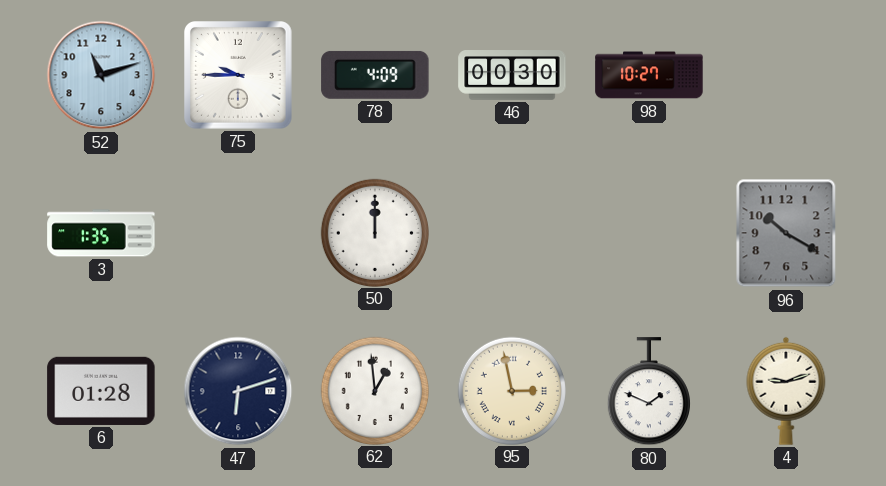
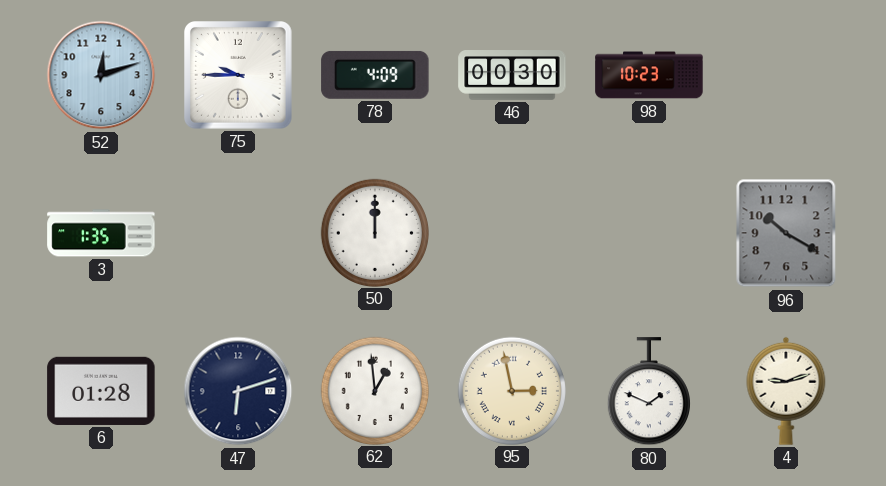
52: 11:12 -> 12:12
98: 10:27 -> 10:23
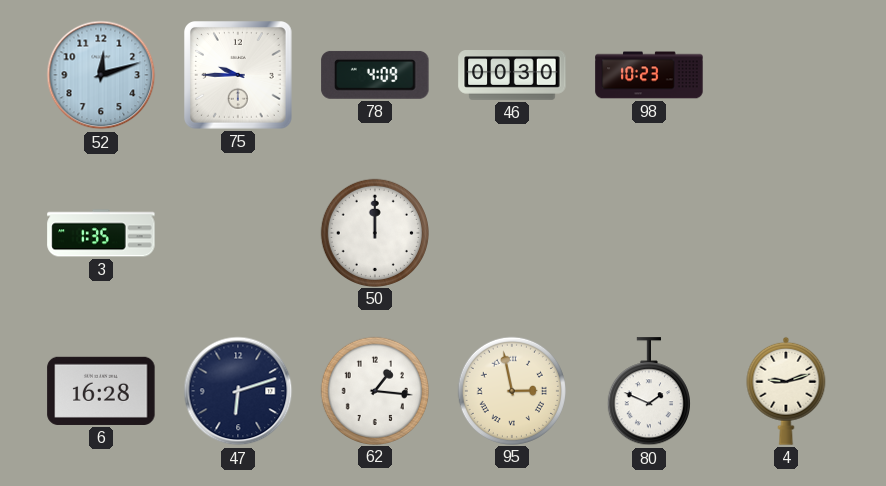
96: 10:20 -> none
6: 01:28 -> 16:28
62: 12:59 -> 1:16
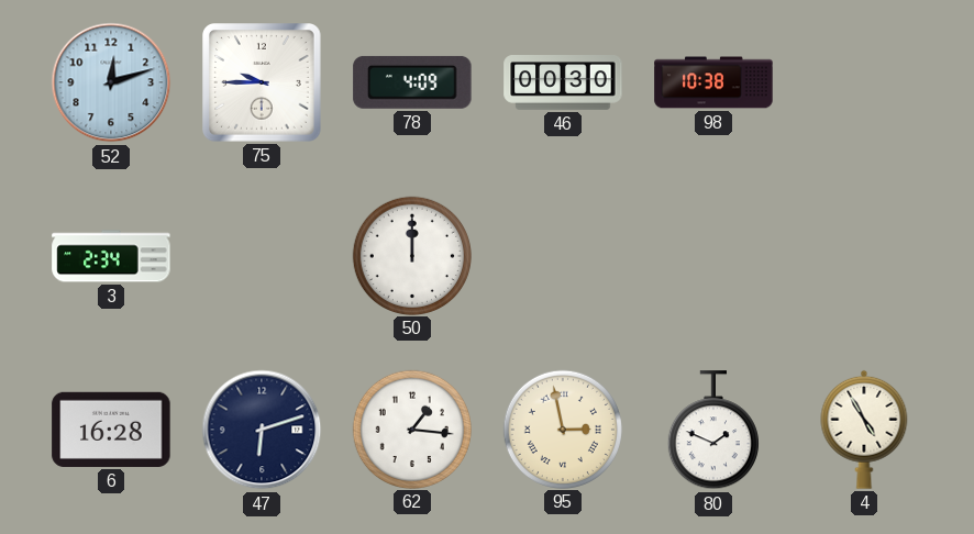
98: 10:23 -> 10:38
3: 1:35 -> 2:34
4: 9:12 -> 4:55
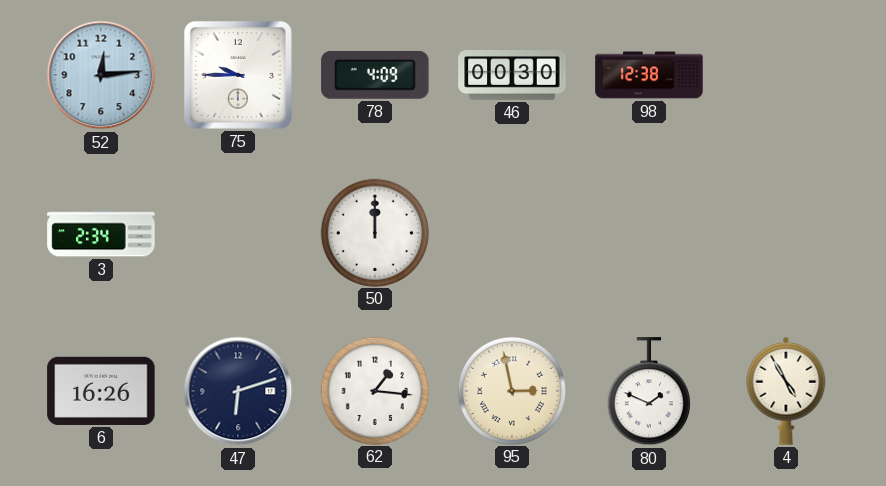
52: 12:12 -> 12:14
98: 10:38 -> 12:38
6: 16:28 -> 16:26
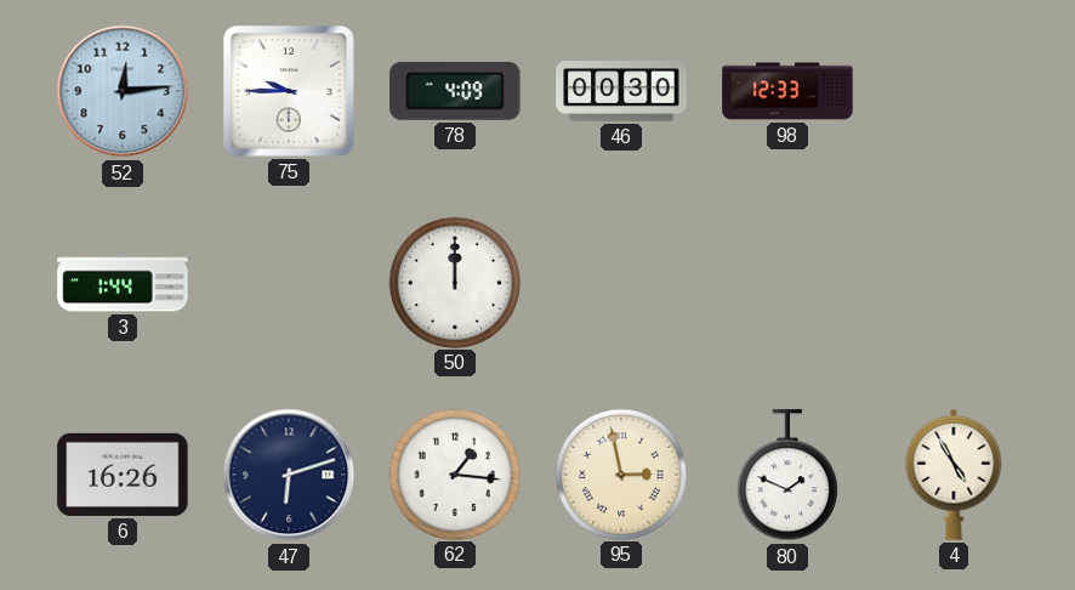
98: 12:38 -> 12:33
3: 2:34 -> 1:44
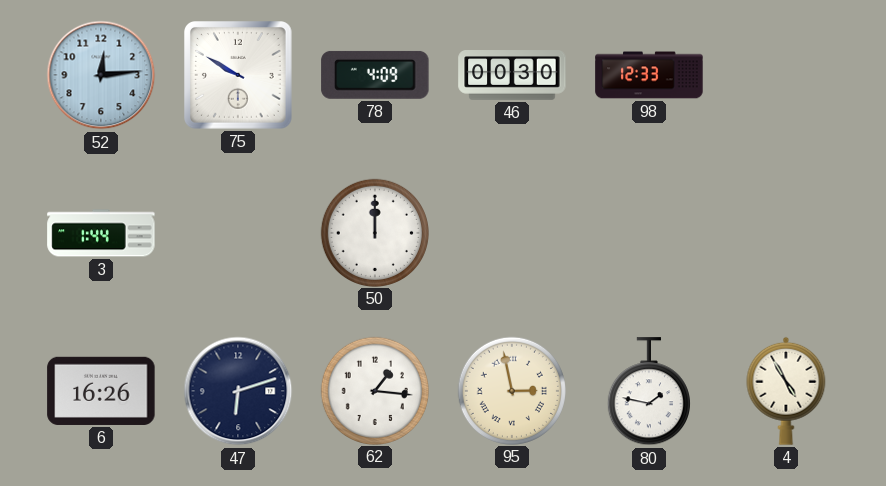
75: 9:45 -> 9:50
80: 1:49 -> 1:47
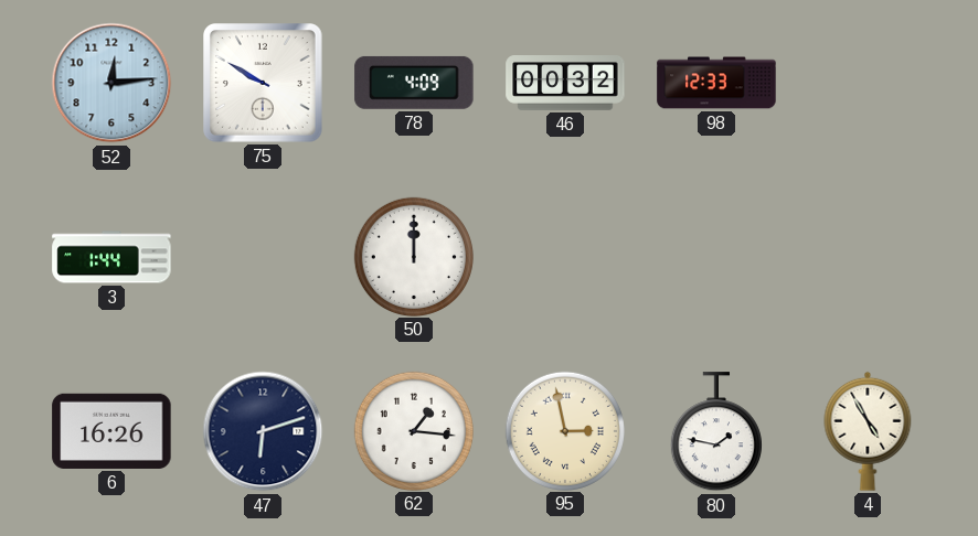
46: 00:30 -> 00:32
